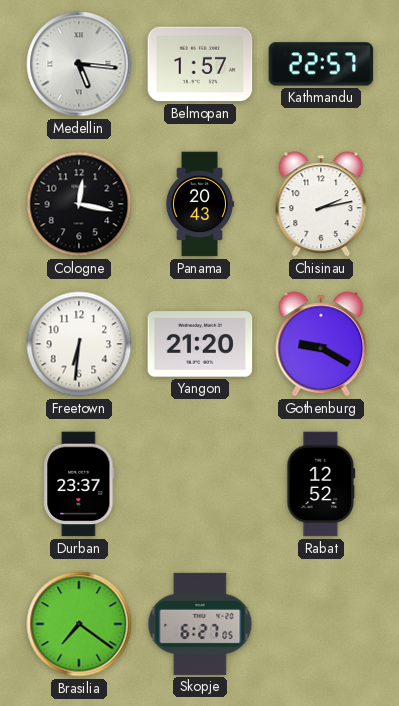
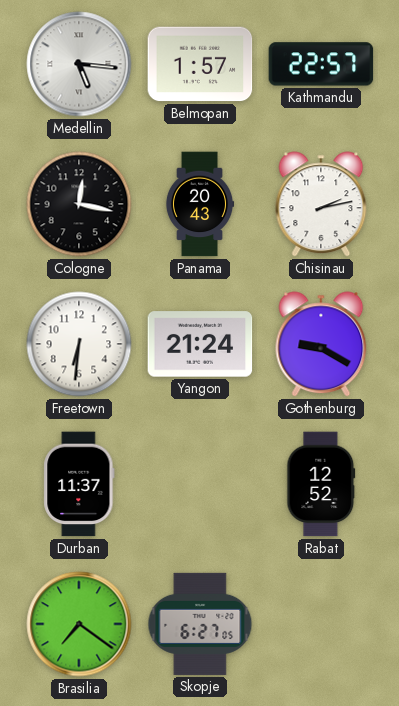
Yangon: 21:20 -> 21:24
Durban: 23:37 -> 11:37
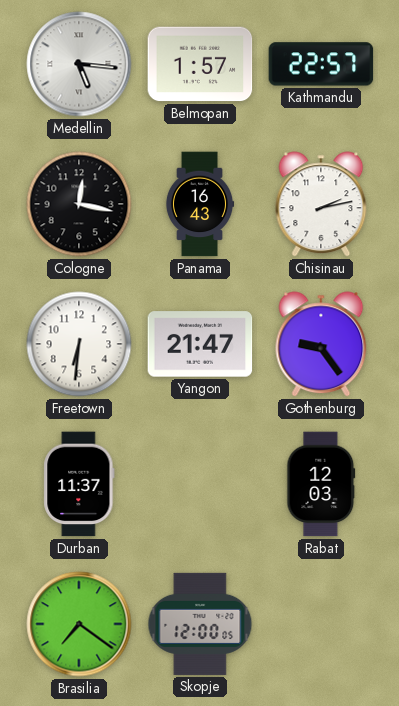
Panama: 20:43 -> 16:43
Yangon: 21:24 -> 21:47
Gothenburg: 9:20 -> 9:24
Rabat: 12:52 -> 12:03
Skopje: 6:27 -> 12:00
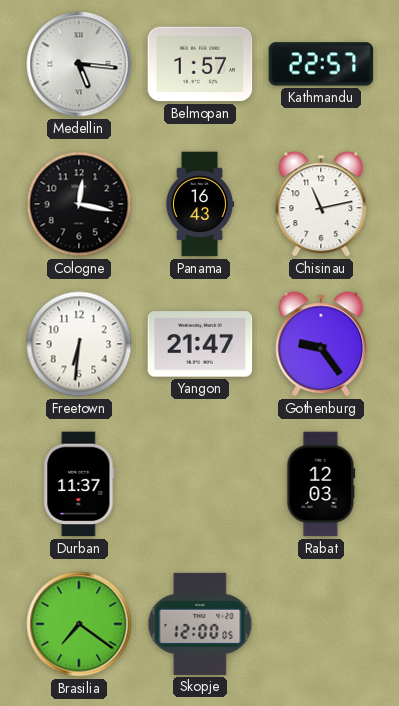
Chisinau: 2:13 -> 11:13
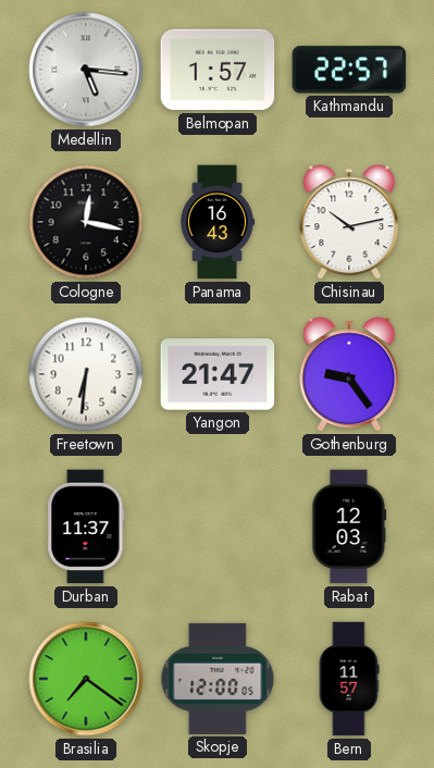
Chisinau: 11:13 -> 10:13
Bern: none -> 11:57
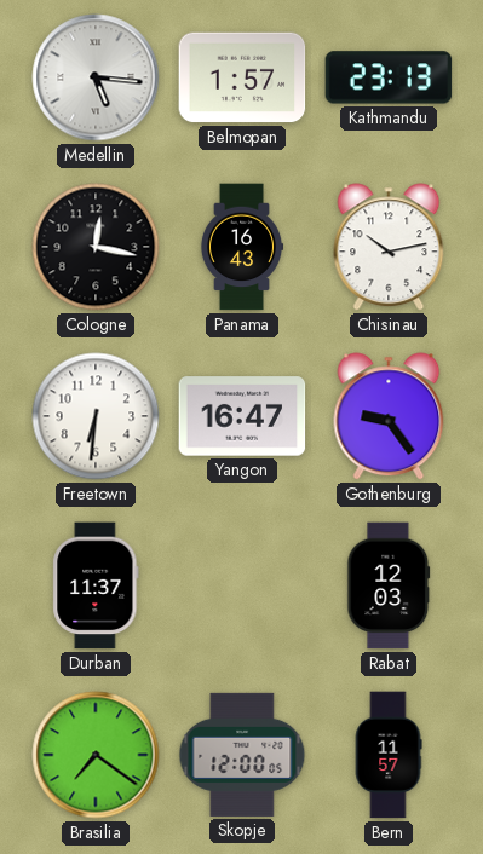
Kathmandu: 22:57 -> 23:13
Yangon: 21:47 -> 16:47
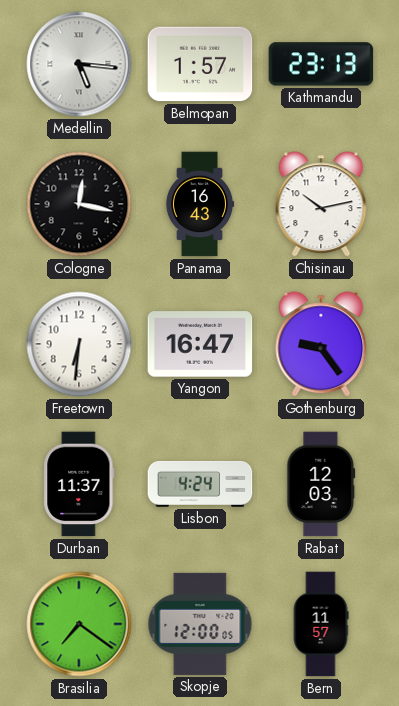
Lisbon: none -> 4:24
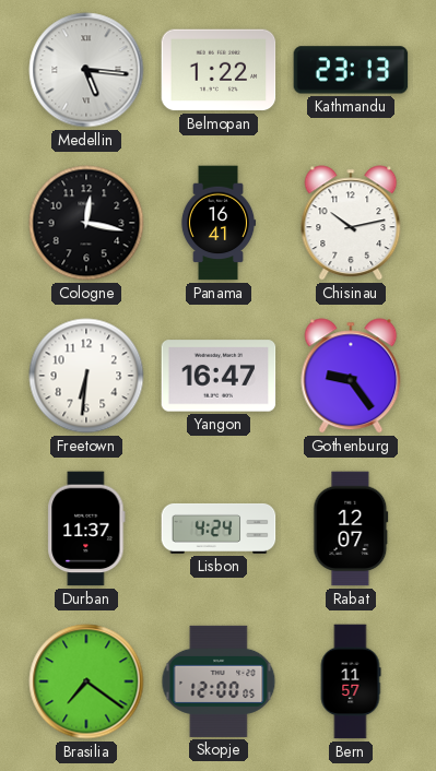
Belmopan: 1:57 -> 1:22
Panama: 16:43 -> 16:41
Rabat: 12:03 -> 12:07
